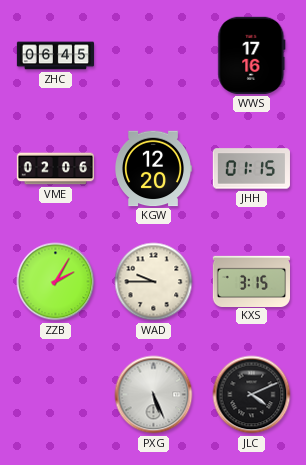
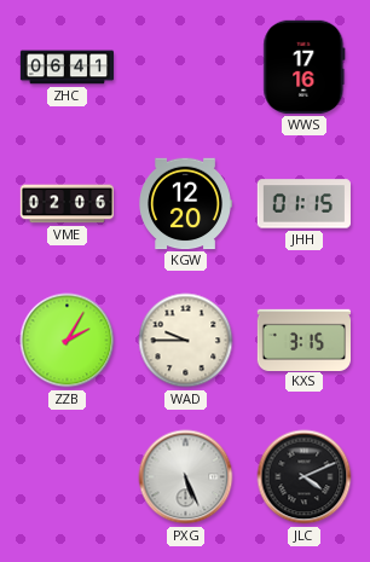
ZHC: 06:45 -> 06:41
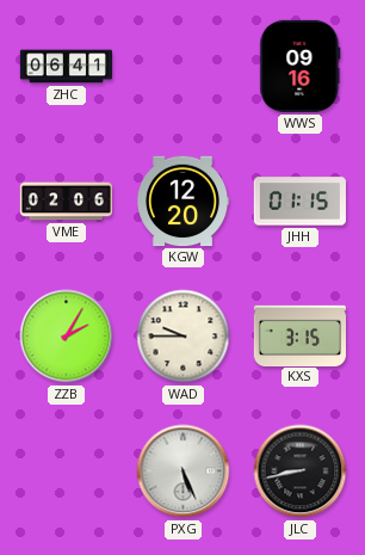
WWS: 17:16 -> 09:16
JLC: 4:11 -> 8:43
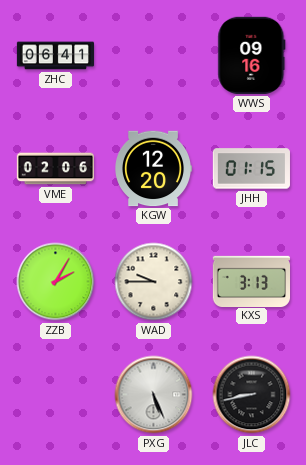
KXS: 3:15 -> 3:13
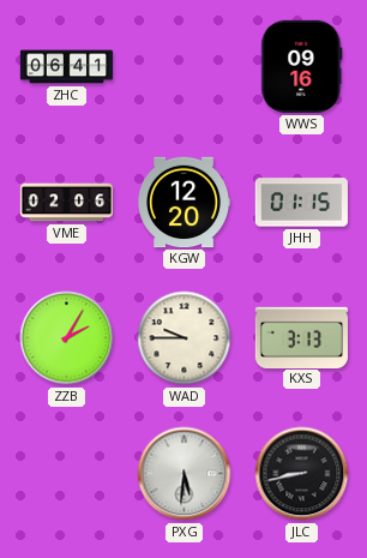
PXG: 5:26 -> 5:31
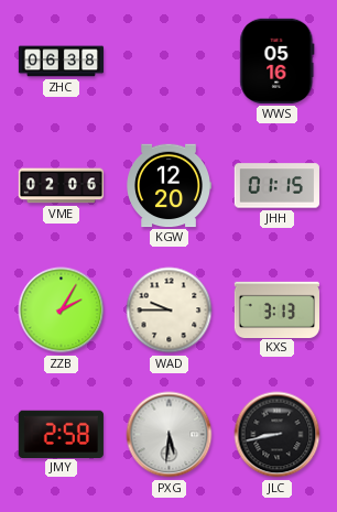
ZHC: 06:41 -> 06:38
WWS: 09:16 -> 05:16
JMY: none -> 2:58
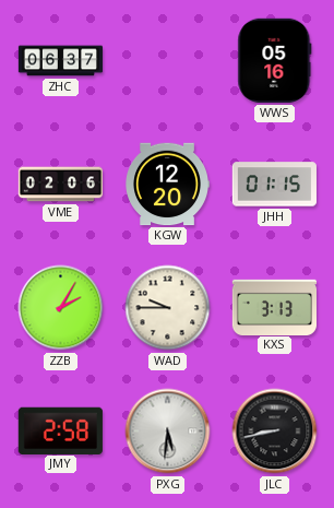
ZHC: 06:38 -> 06:37
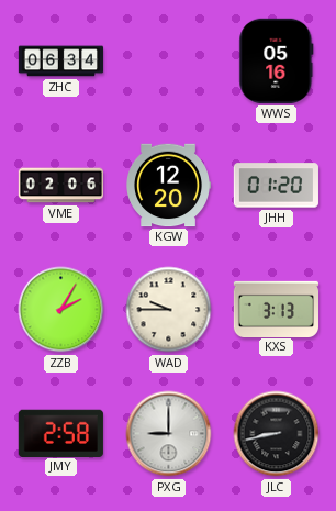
ZHC: 06:37 -> 06:34
JHH: 01:15 -> 01:20
PXG: 5:31 -> 9:00
